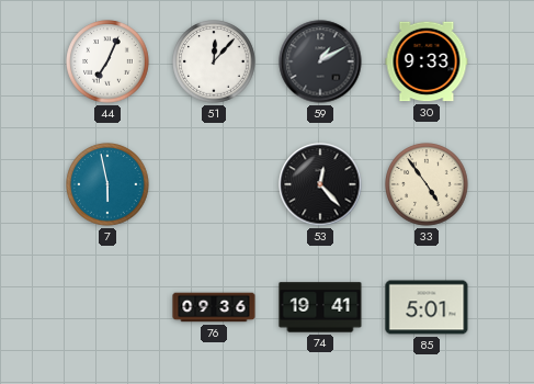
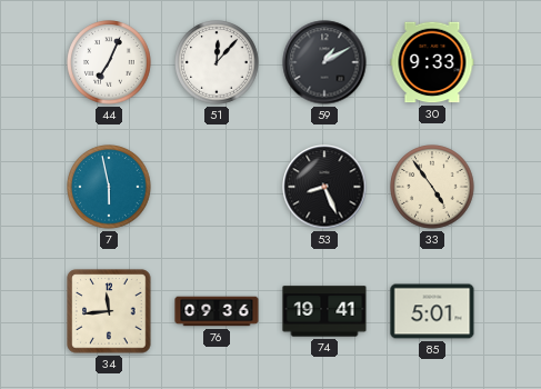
53: 12:23 -> 8:26
34: none -> 11:44
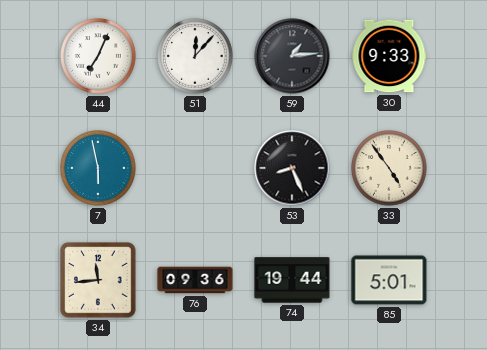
59: 1:10 -> 1:14
74: 19:41 -> 19:44
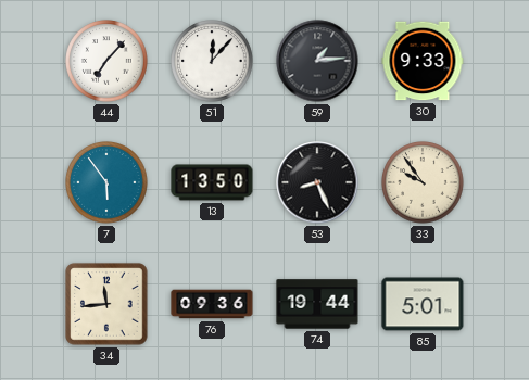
44: 7:04 -> 7:07
7: 5:58 -> 5:54
13: none -> 13:50
33: 4:54 -> 9:54
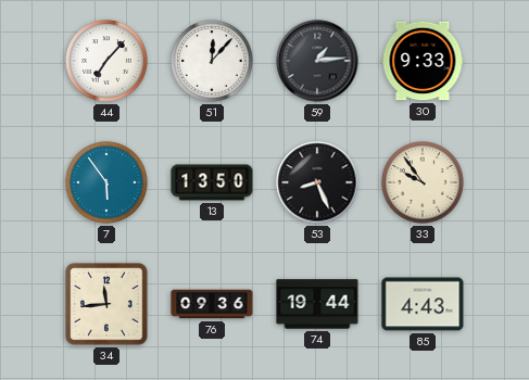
85: 5:01 -> 4:43
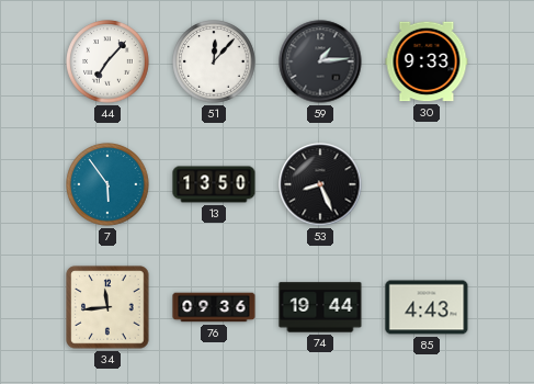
33: 9:54 -> none
